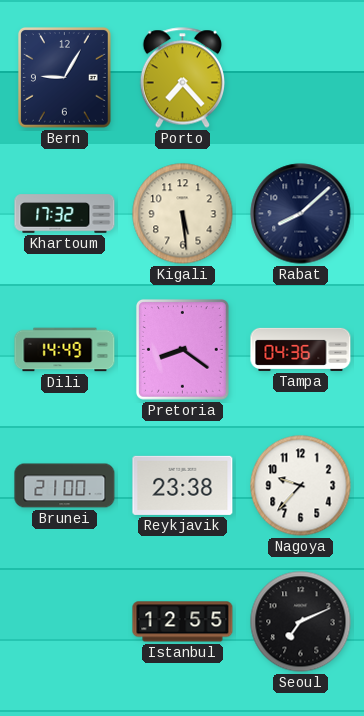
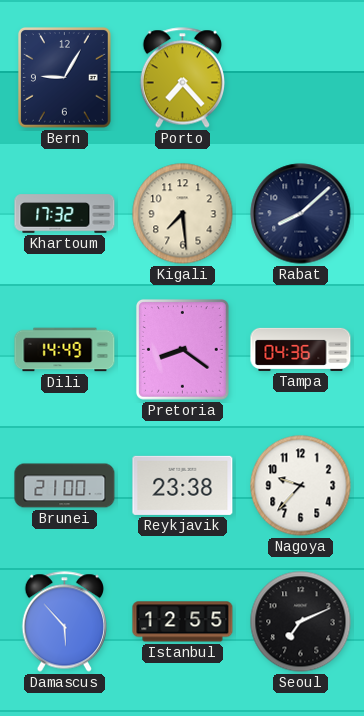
Kigali: 5:29 -> 7:29
Damascus: none -> 5:53
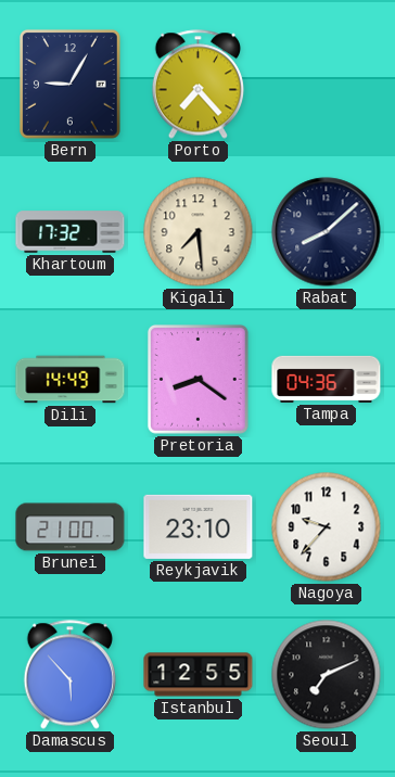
Reykjavik: 23:38 -> 23:10
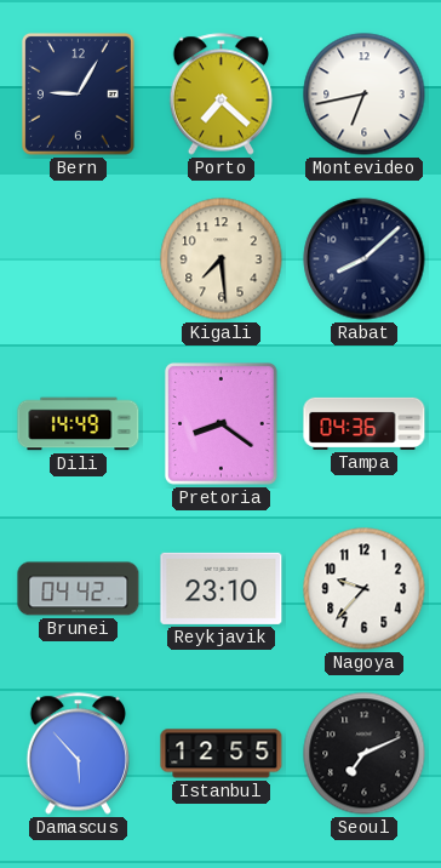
Porto: 7:23 -> 7:22
Montevideo: none -> 6:43
Khartoum: 17:32 -> none
Brunei: 21:00 -> 04:42
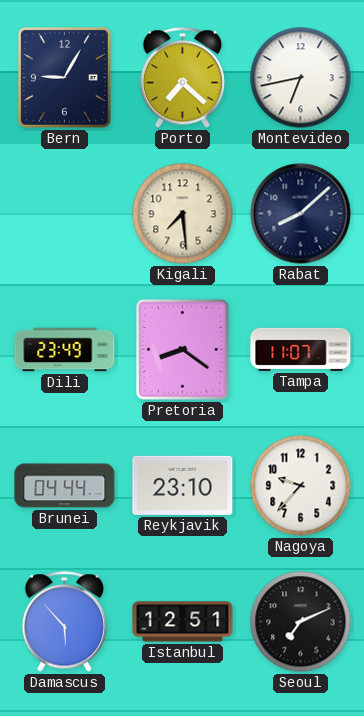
Dili: 14:49 -> 23:49
Tampa: 04:36 -> 11:07
Brunei: 04:42 -> 04:44
Istanbul: 12:55 -> 12:51
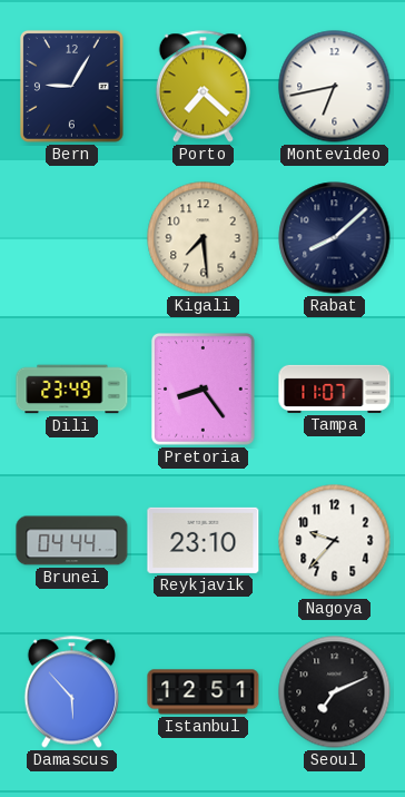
Pretoria: 8:21 -> 8:24
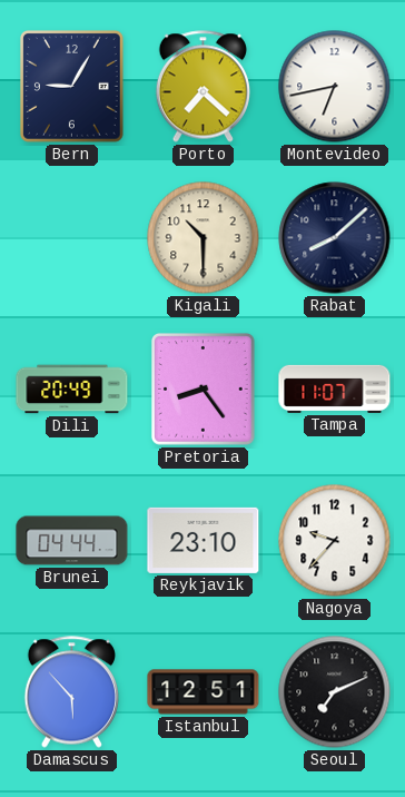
Kigali: 7:29 -> 10:30
Dili: 23:49 -> 20:49
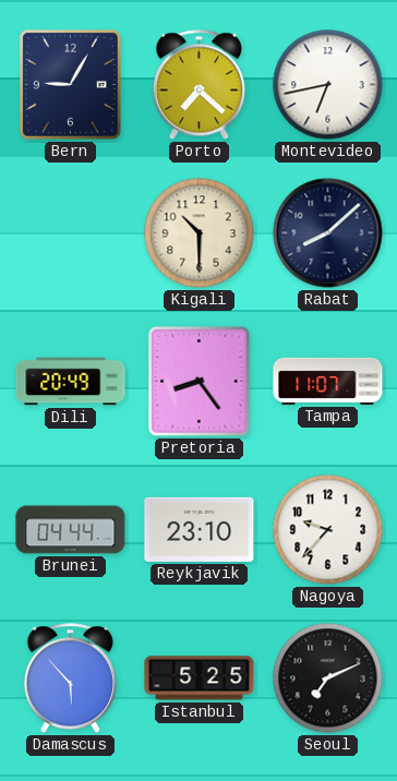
Istanbul: 12:51 -> 5:25
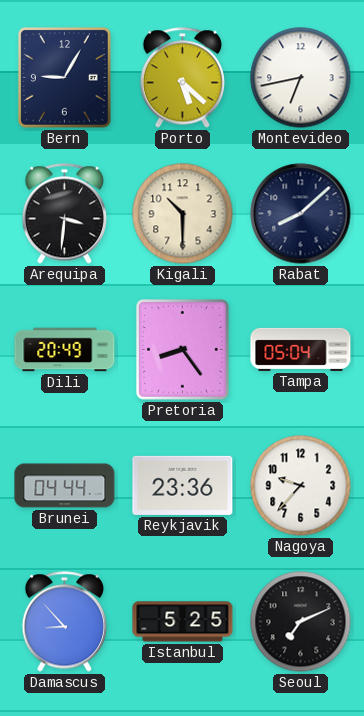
Porto: 7:22 -> 5:22
Arequipa: none -> 3:31
Tampa: 11:07 -> 05:04
Reykjavik: 23:10 -> 23:36
Damascus: 5:53 -> 8:53
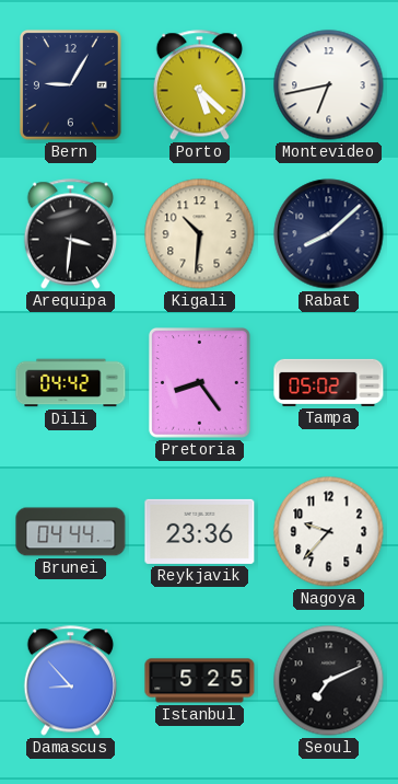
Kigali: 10:30 -> 10:31
Dili: 20:49 -> 04:42
Tampa: 05:04 -> 05:02
